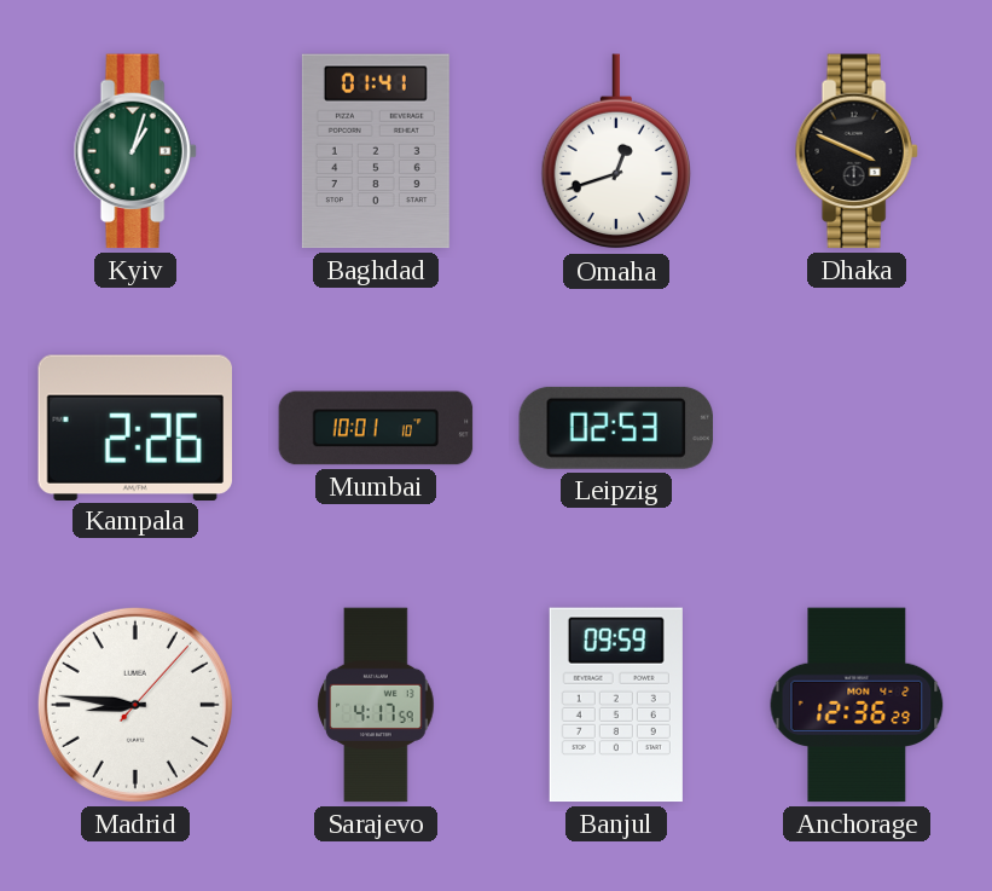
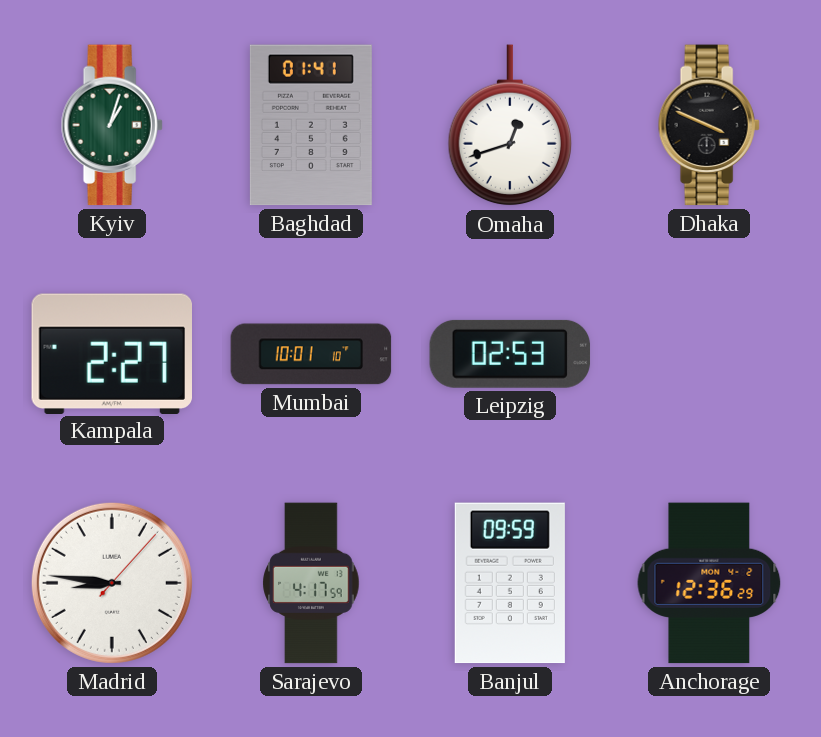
Kampala: 2:26 -> 2:27
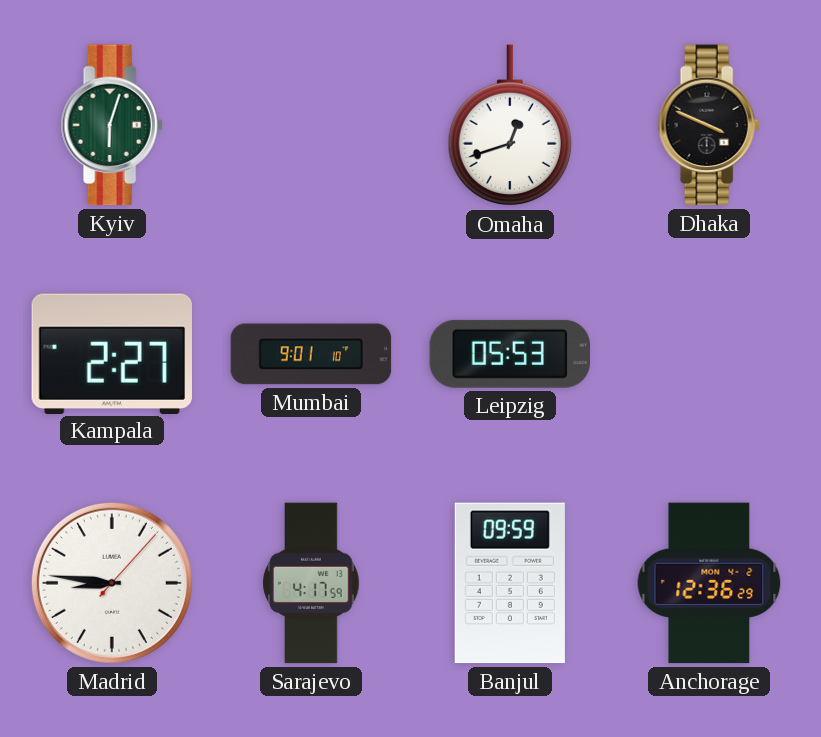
Kyiv: 1:03 -> 6:03
Baghdad: 01:41 -> none
Mumbai: 10:01 -> 9:01
Leipzig: 02:53 -> 05:53
